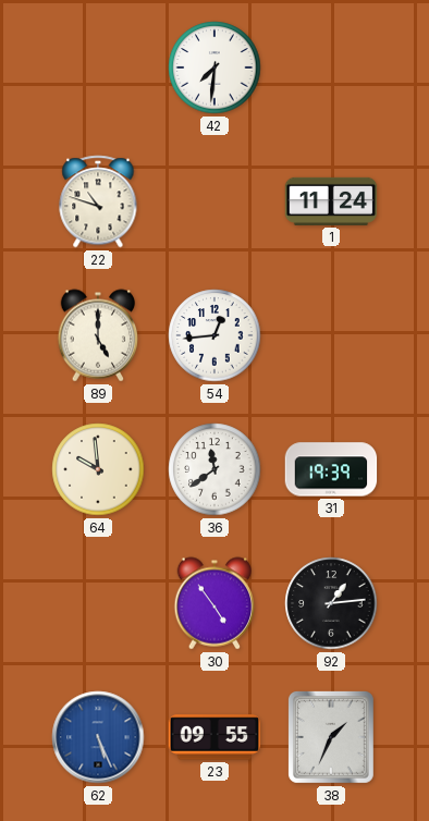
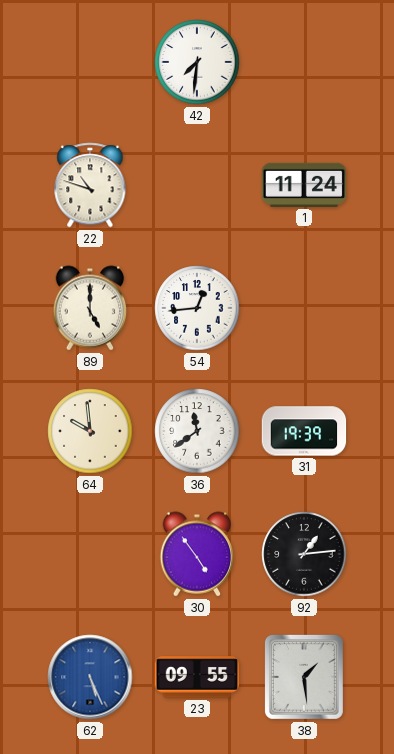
38: 1:34 -> 1:29
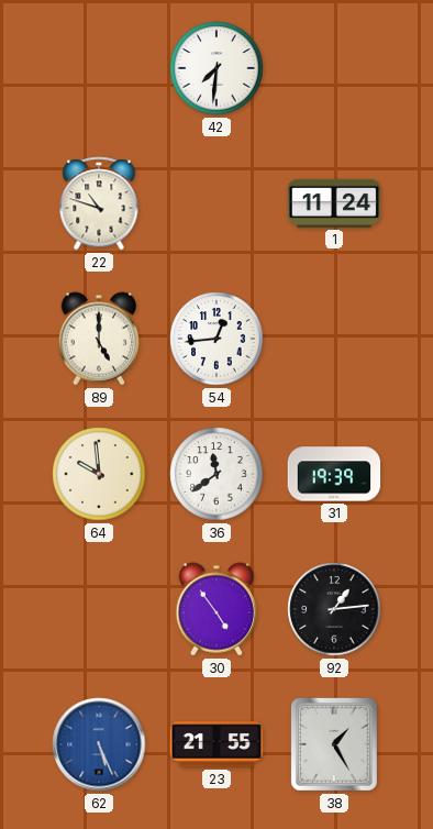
23: 09:55 -> 21:55
38: 1:29 -> 1:25
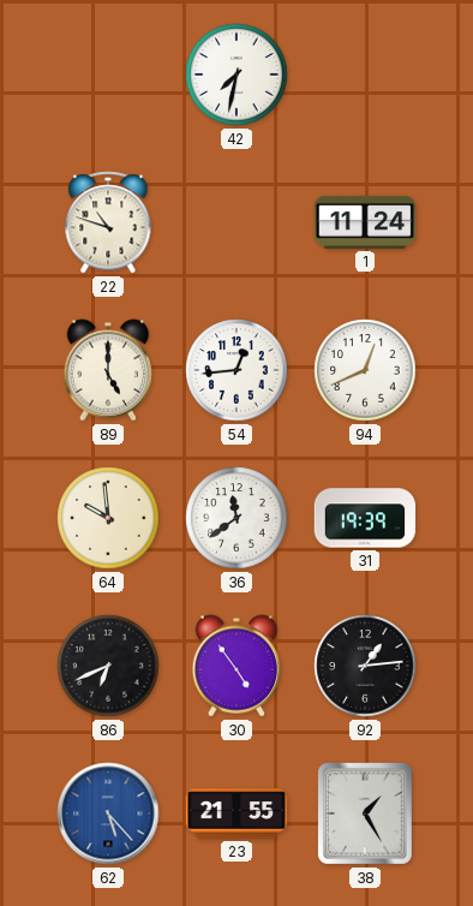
42: 7:31 -> 7:32
94: none -> 12:41
86: none -> 6:41
62: 5:26 -> 5:23
